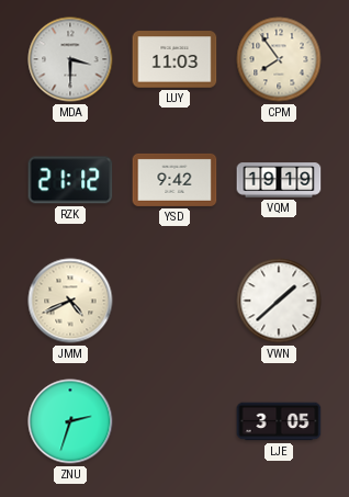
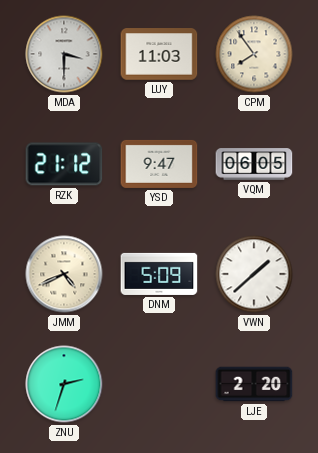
YSD: 9:42 -> 9:47
VQM: 19:19 -> 06:05
DNM: none -> 5:09
LJE: 3:05 -> 2:20
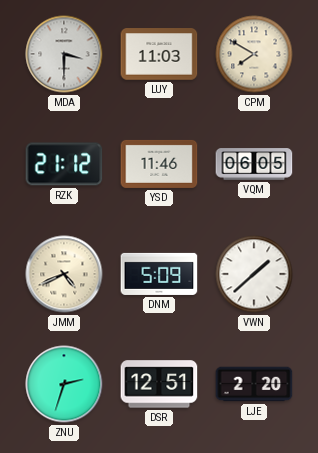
CPM: 7:54 -> 7:50
YSD: 9:47 -> 11:46
DSR: none -> 12:51
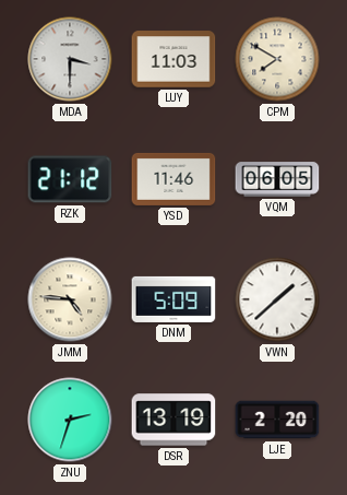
JMM: 4:41 -> 4:46
DSR: 12:51 -> 13:19
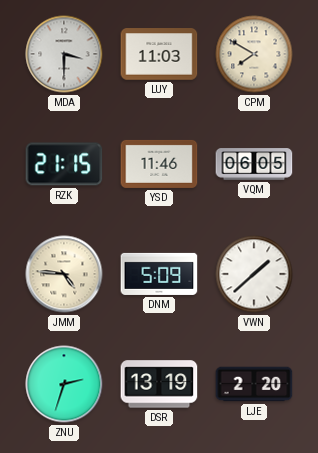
RZK: 21:12 -> 21:15
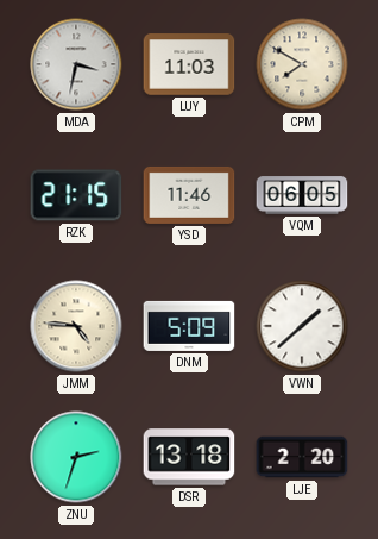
MDA: 3:30 -> 3:32
DSR: 13:19 -> 13:18
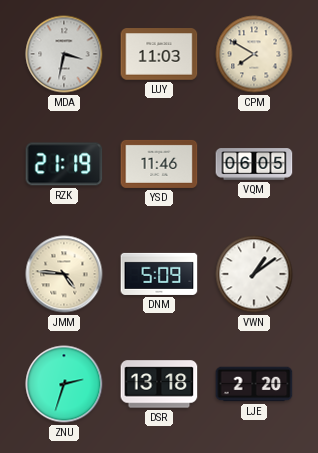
RZK: 21:15 -> 21:19
VWN: 1:38 -> 1:09
